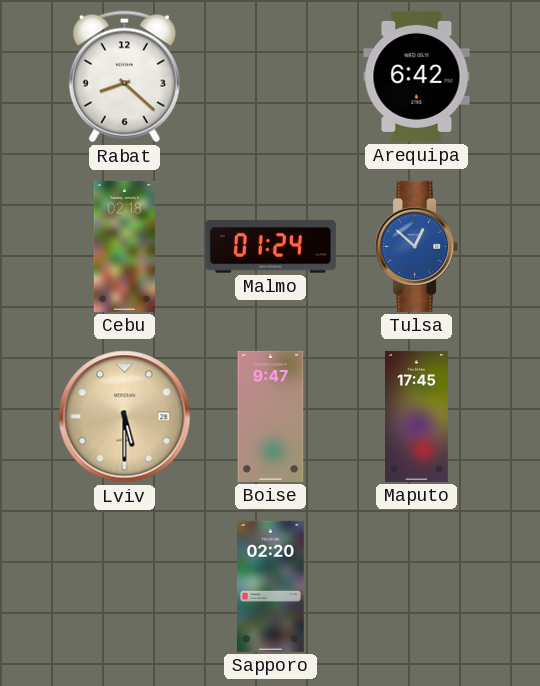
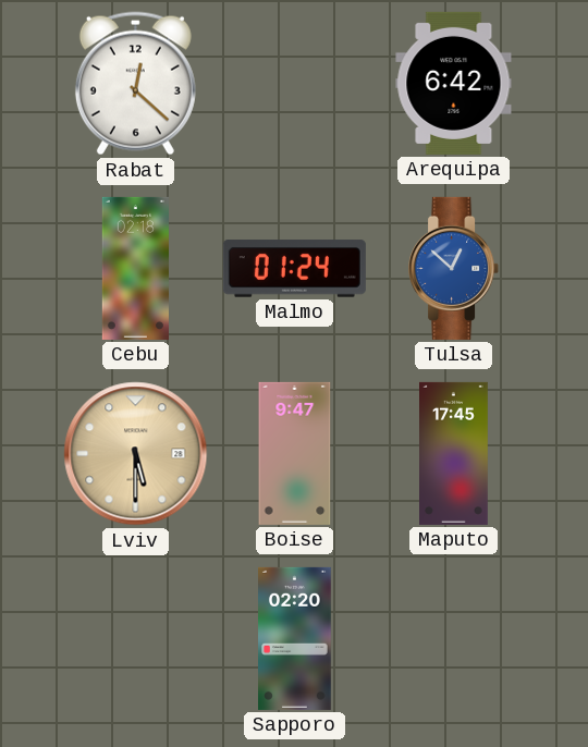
Rabat: 8:22 -> 12:22
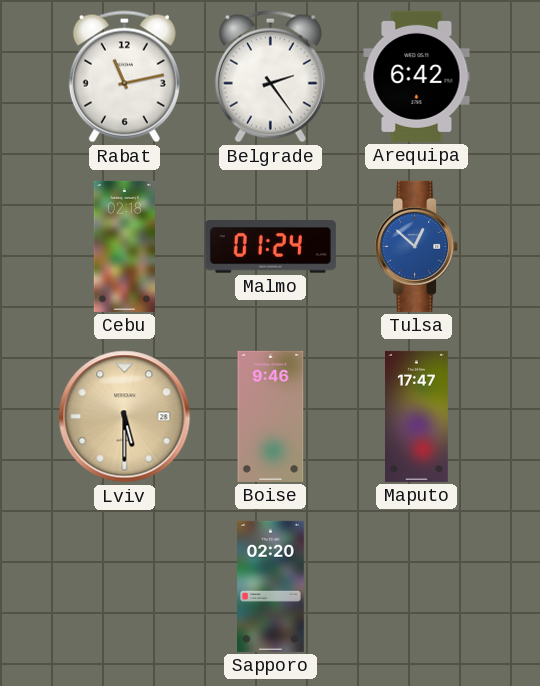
Rabat: 12:22 -> 11:13
Belgrade: none -> 2:24
Boise: 9:47 -> 9:46
Maputo: 17:45 -> 17:47
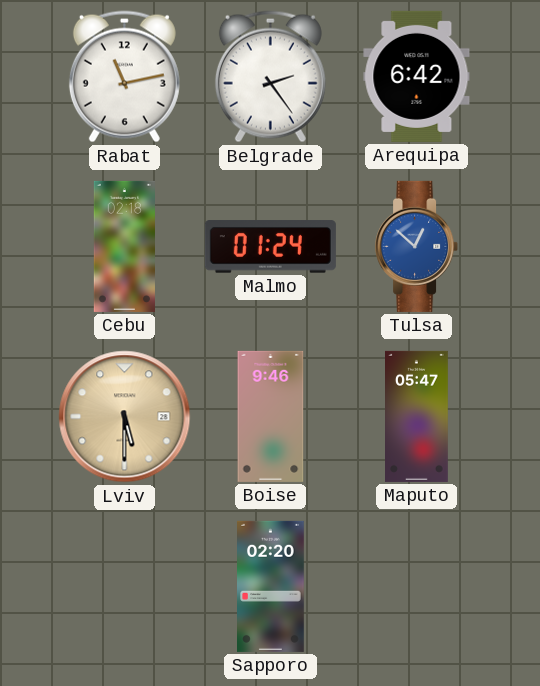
Maputo: 17:47 -> 05:47
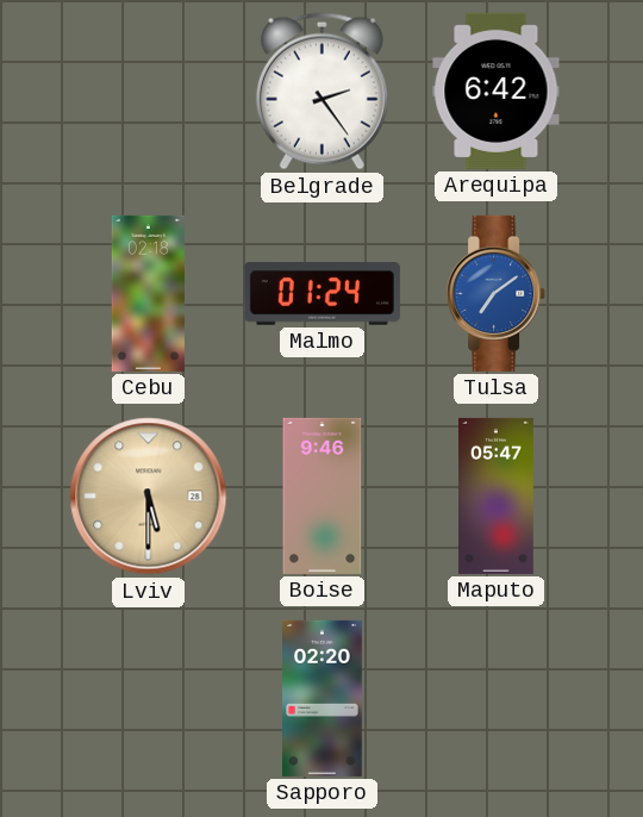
Rabat: 11:13 -> none
Tulsa: 12:52 -> 7:09
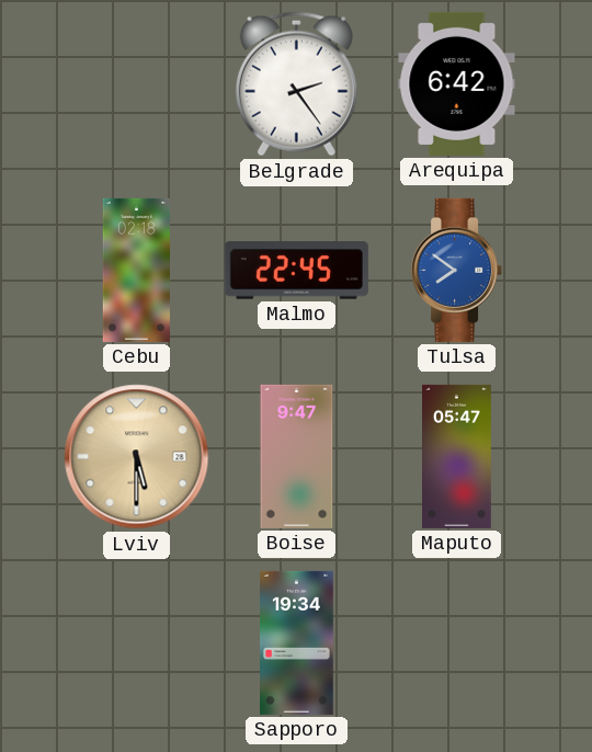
Malmo: 01:24 -> 22:45
Tulsa: 7:09 -> 7:51
Boise: 9:46 -> 9:47
Sapporo: 02:20 -> 19:34
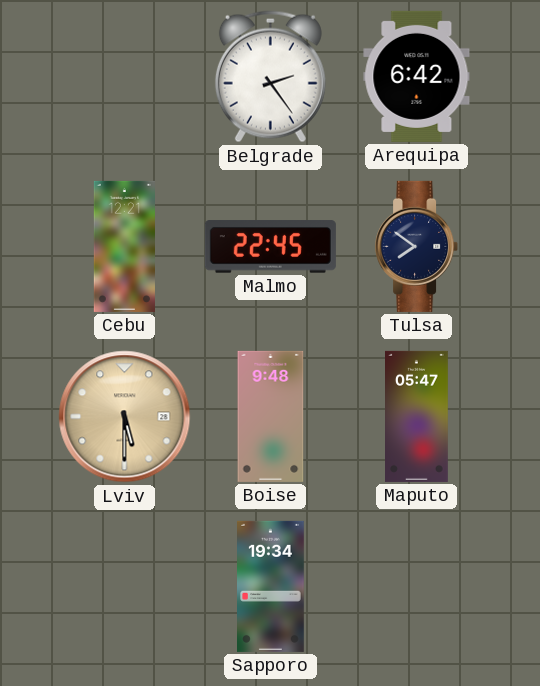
Cebu: 02:18 -> 12:21
Tulsa dial: blue -> navy
Boise: 9:47 -> 9:48
